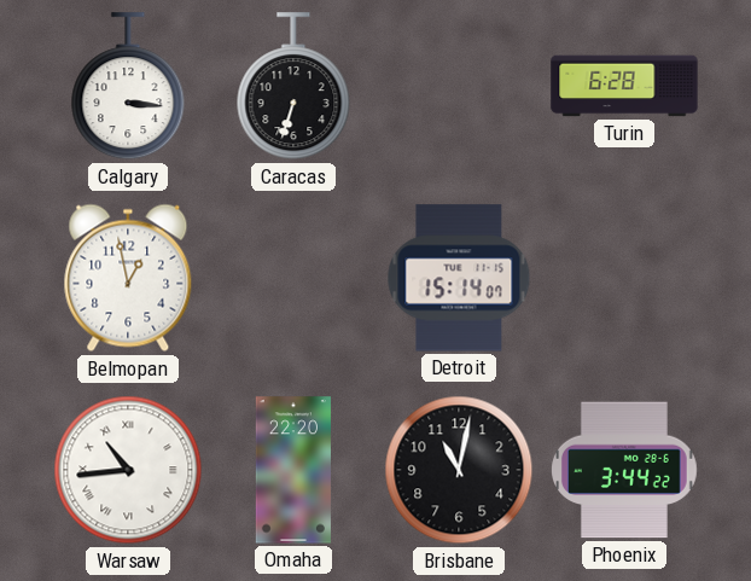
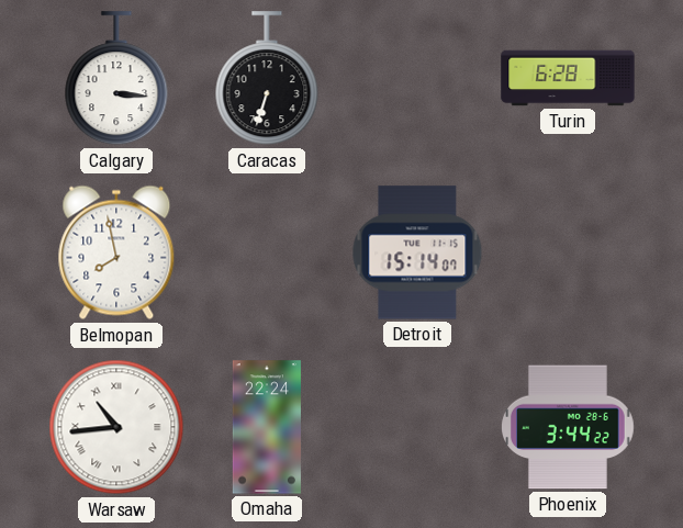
Belmopan: 12:58 -> 7:58
Omaha: 22:20 -> 22:24
Brisbane: 11:02 -> none
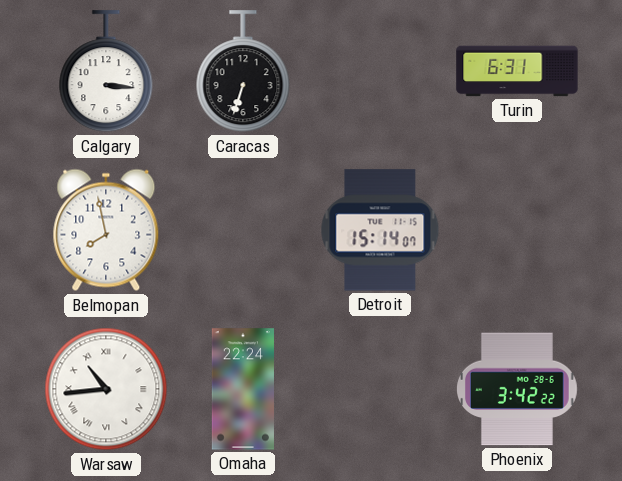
Turin: 6:28 -> 6:31
Phoenix: 3:44 -> 3:42
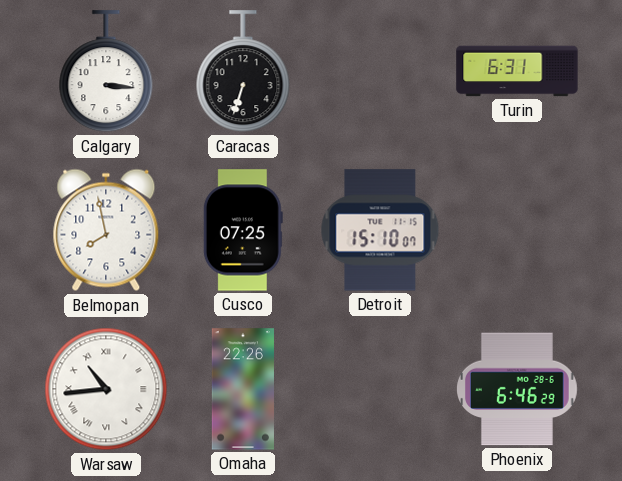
Cusco: none -> 07:25
Detroit: 15:14 -> 15:10
Omaha: 22:24 -> 22:26
Phoenix: 3:42 -> 6:46
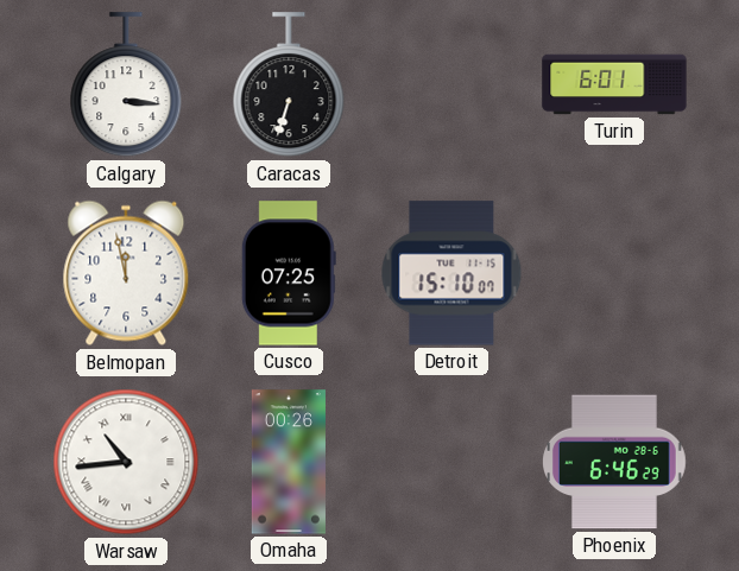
Turin: 6:31 -> 6:01
Belmopan: 7:58 -> 11:58
Omaha: 22:26 -> 00:26
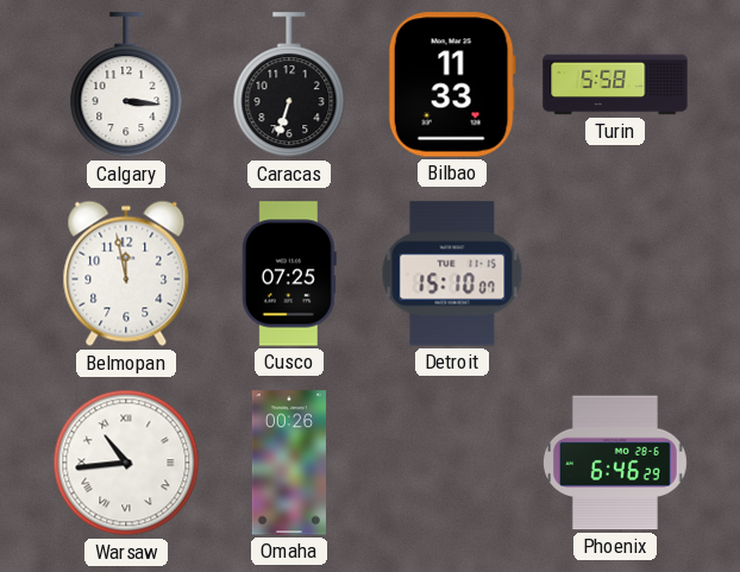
Bilbao: none -> 11:33
Turin: 6:01 -> 5:58
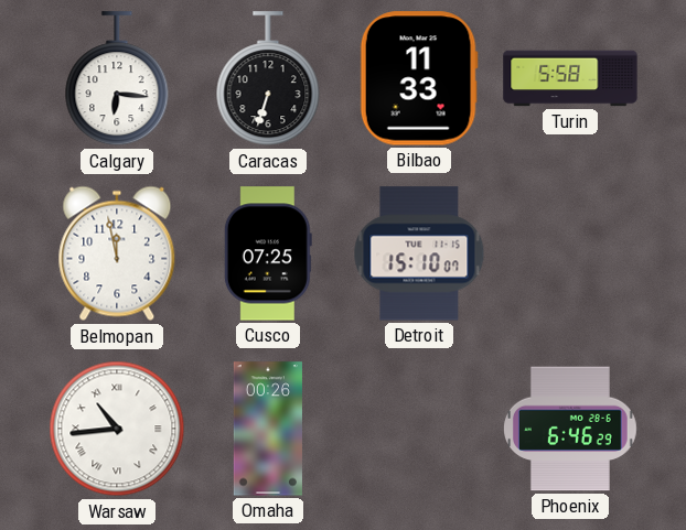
Calgary: 3:16 -> 6:16
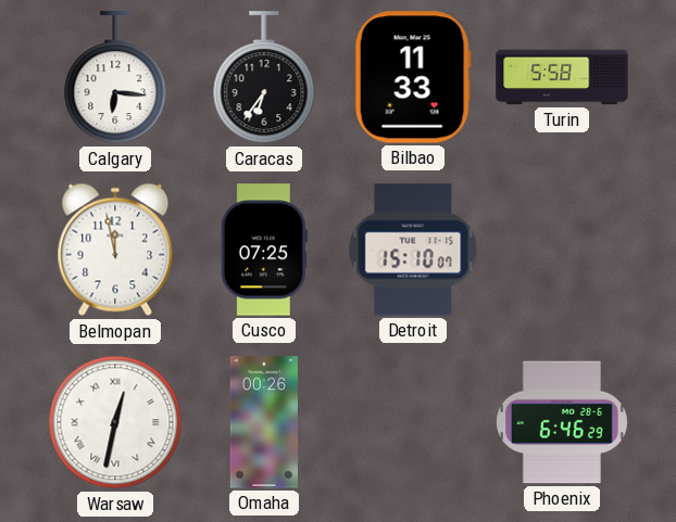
Caracas: 6:33 -> 6:36
Warsaw: 10:44 -> 12:32
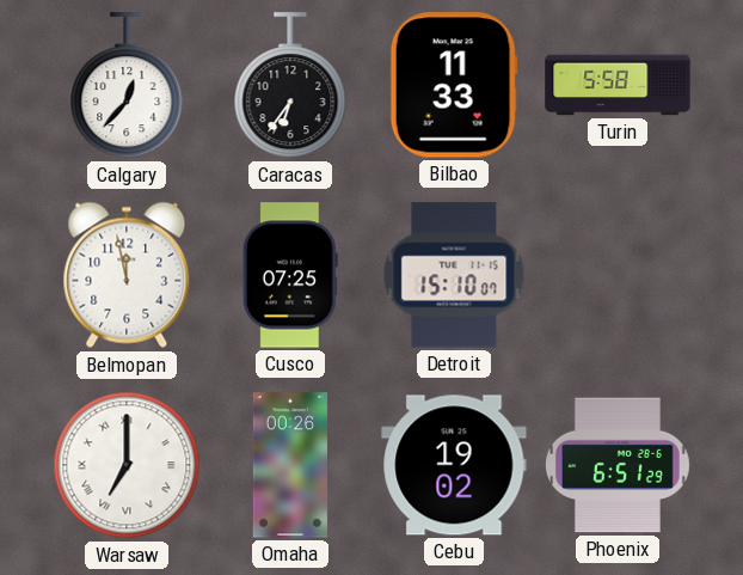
Calgary: 6:16 -> 12:37
Warsaw: 12:32 -> 7:00
Cebu: none -> 19:02
Phoenix: 6:46 -> 6:51
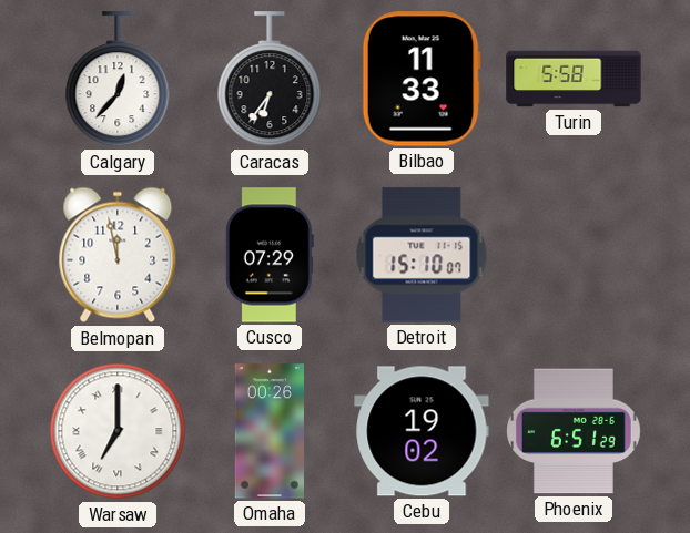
Cusco: 07:25 -> 07:29
